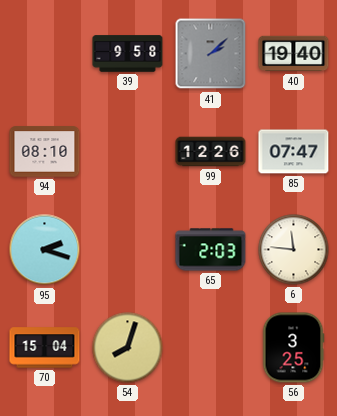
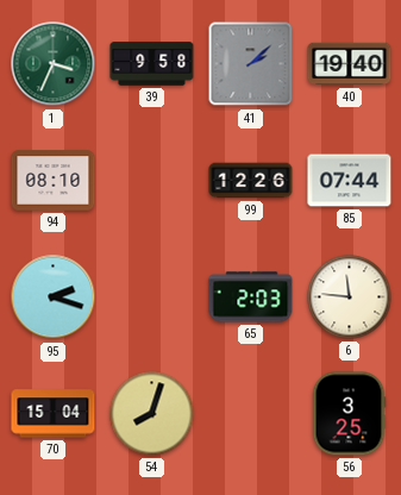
1: none -> 3:34
85: 07:47 -> 07:44
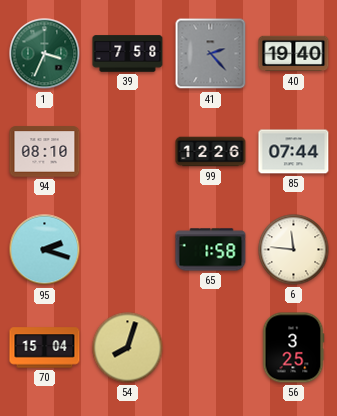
39: 9:58 -> 7:58
41: 2:08 -> 2:23
65: 2:03 -> 1:58
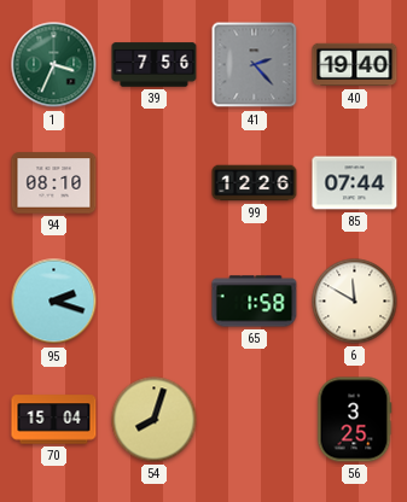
39: 7:58 -> 7:56
6: 11:46 -> 11:50
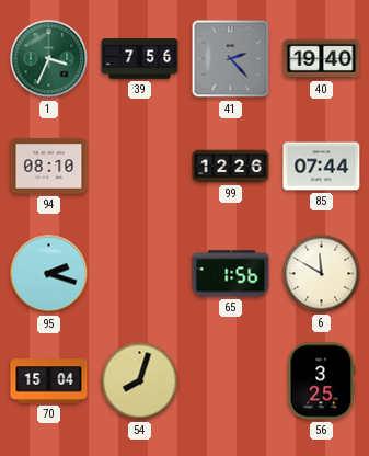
65: 1:58 -> 1:56
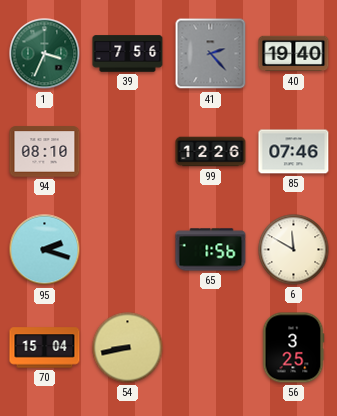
85: 07:44 -> 07:46
54: 8:03 -> 8:43
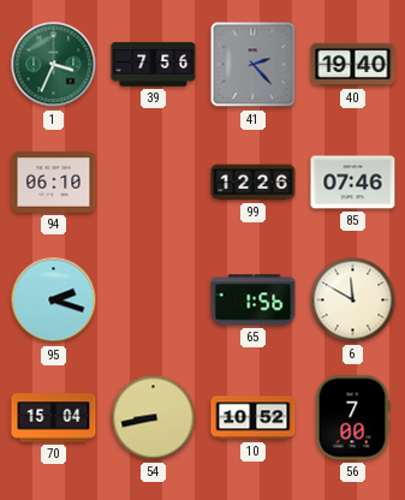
94: 08:10 -> 06:10
10: none -> 10:52
56: 3:25 -> 7:00
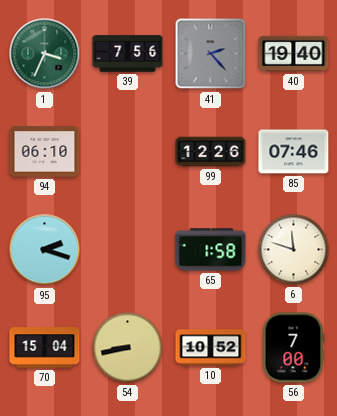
65: 1:56 -> 1:58
6: 11:50 -> 11:48
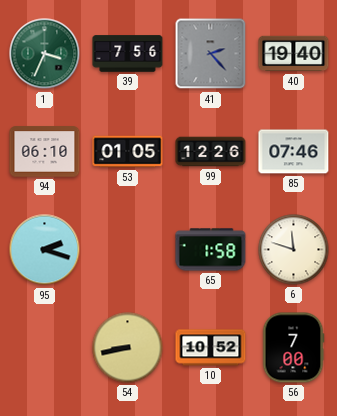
53: none -> 01:05
70: 15:04 -> none
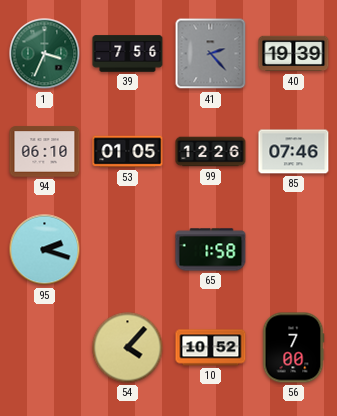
40: 19:40 -> 19:39
6: 11:48 -> none
54: 8:43 -> 4:07
